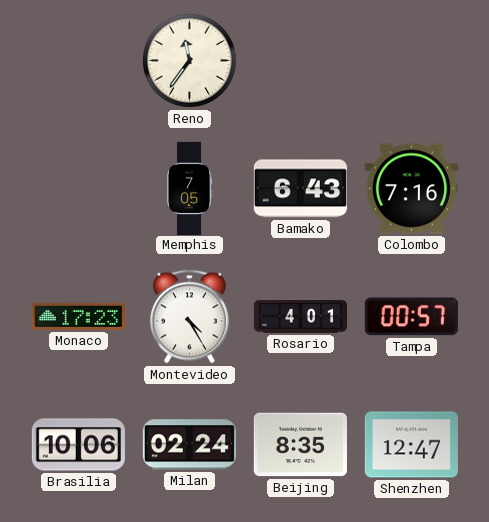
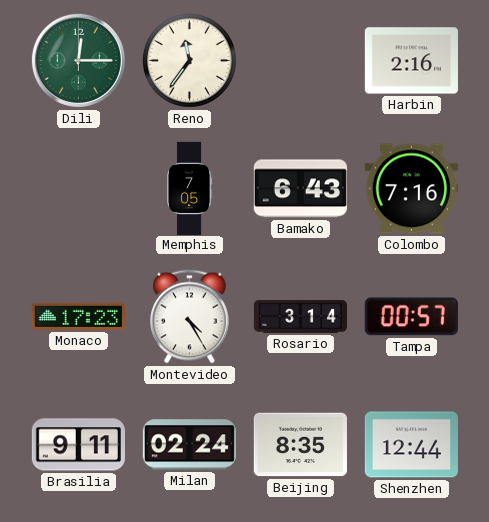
Dili: none -> 12:15
Harbin: none -> 2:16
Rosario: 4:01 -> 3:14
Brasilia: 10:06 -> 9:11
Shenzhen: 12:47 -> 12:44
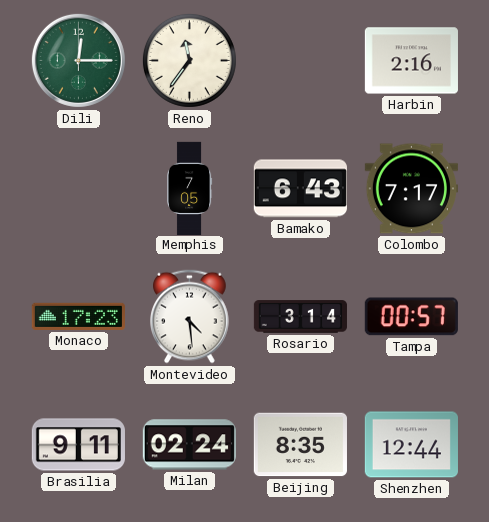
Colombo: 7:16 -> 7:17
Montevideo: 4:25 -> 4:29
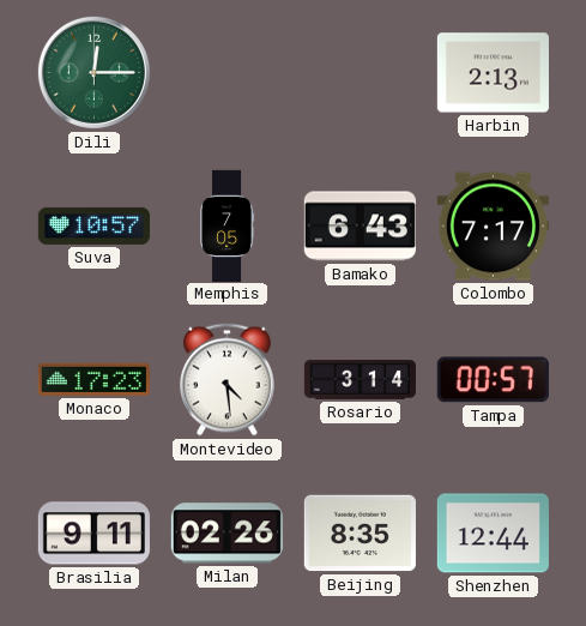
Reno: 11:36 -> none
Harbin: 2:16 -> 2:13
Suva: none -> 10:57
Milan: 02:24 -> 02:26
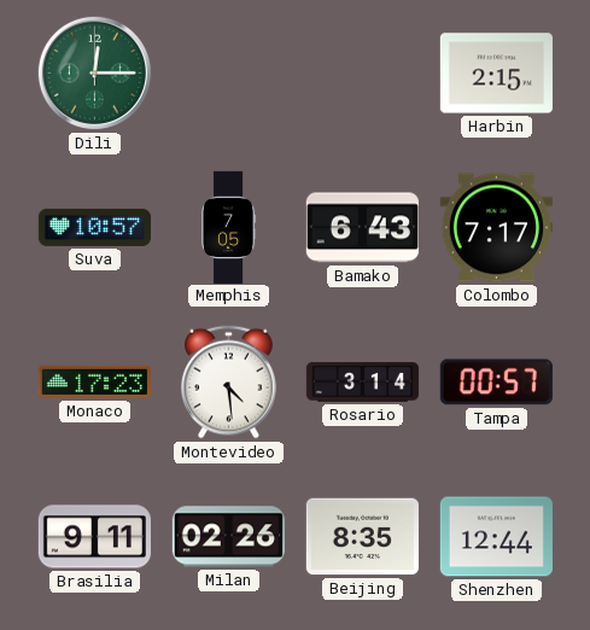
Harbin: 2:13 -> 2:15
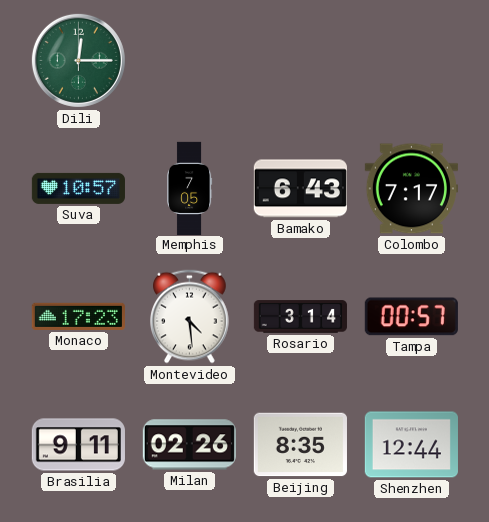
Harbin: 2:15 -> none
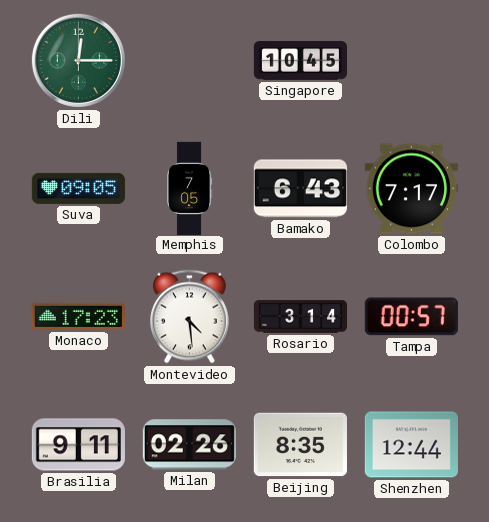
Singapore: none -> 10:45
Suva: 10:57 -> 09:05
